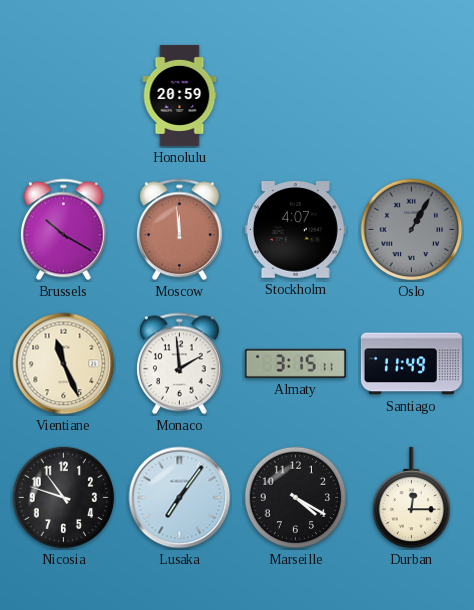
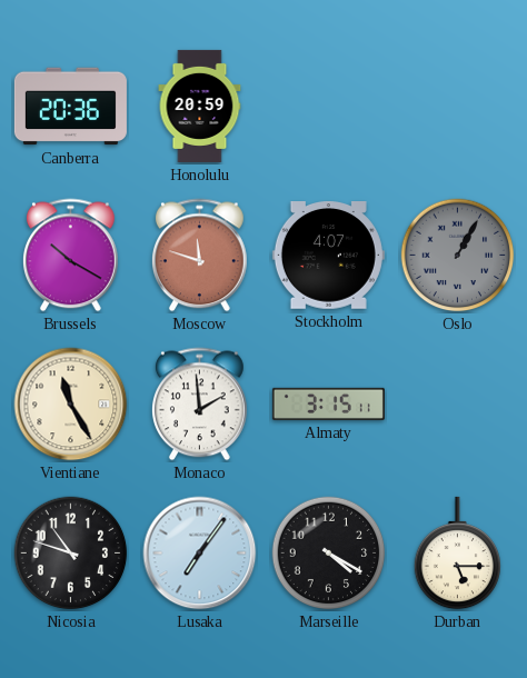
Canberra: none -> 20:36
Moscow: 11:59 -> 11:48
Vientiane: 11:26 -> 11:25
Santiago: 11:49 -> none
Durban: 12:15 -> 5:15
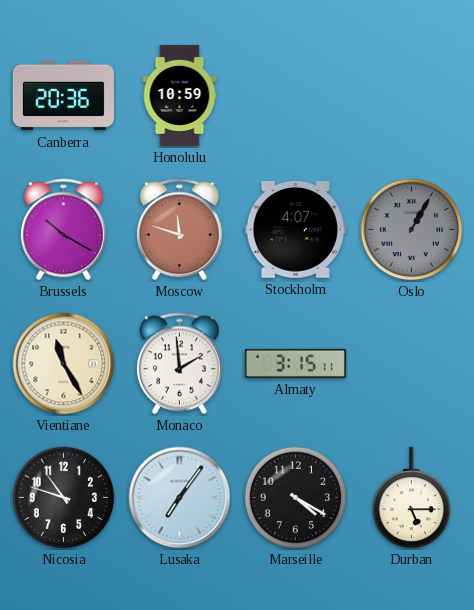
Honolulu: 20:59 -> 10:59
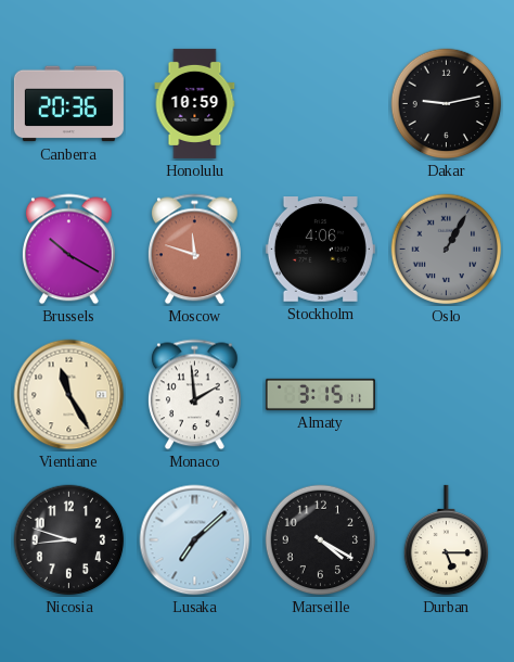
Dakar: none -> 9:13
Stockholm: 4:07 -> 4:06
Nicosia: 10:48 -> 8:48
Lusaka: 7:06 -> 7:08
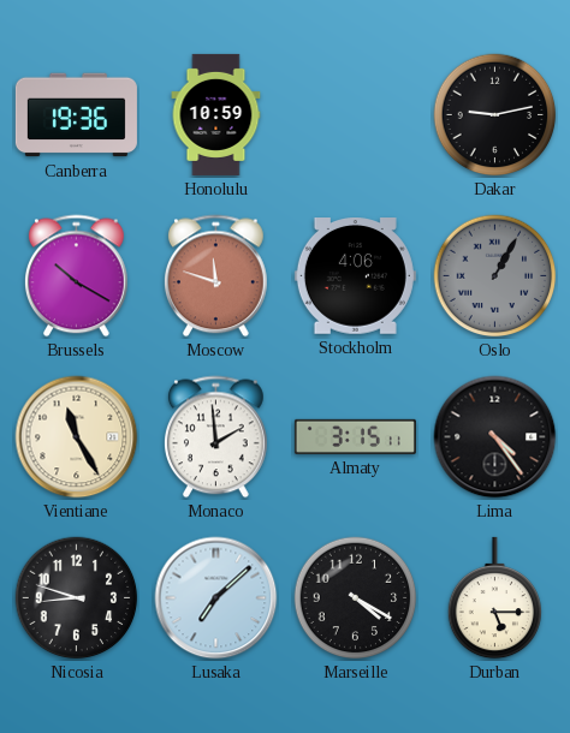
Canberra: 20:36 -> 19:36
Lima: none -> 4:24
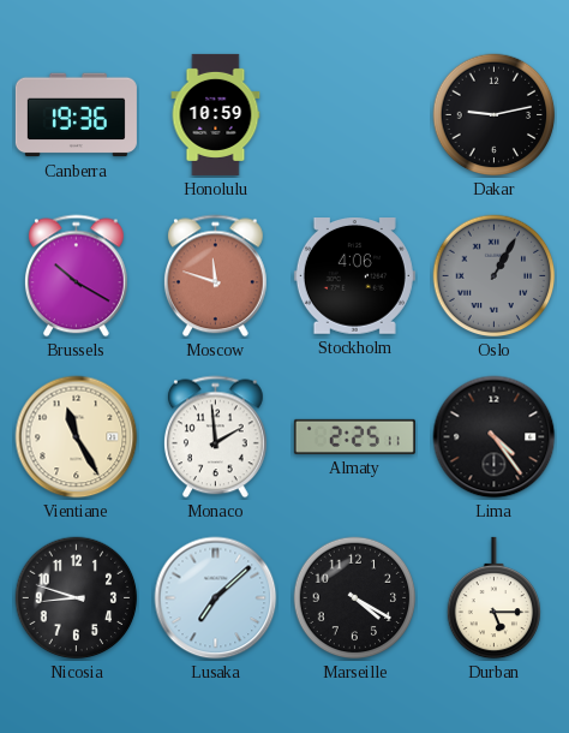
Almaty: 3:15 -> 2:25
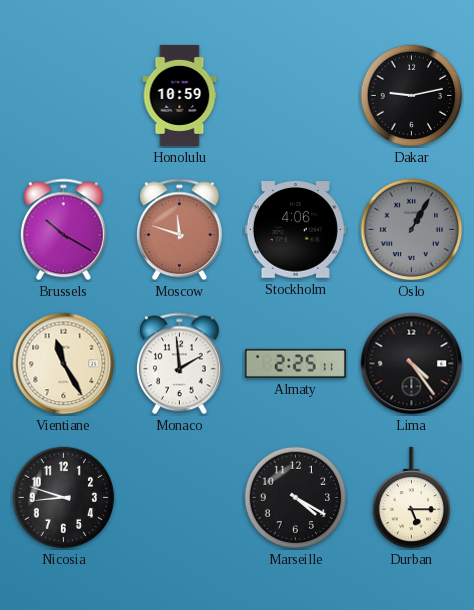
Canberra: 19:36 -> none
Lusaka: 7:08 -> none
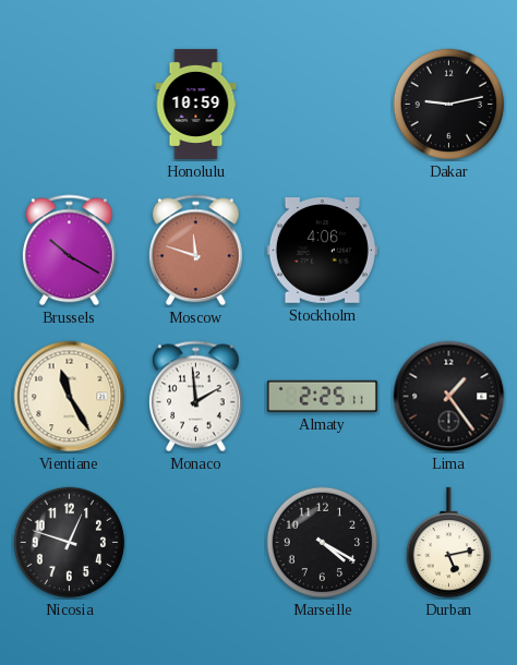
Oslo: 1:05 -> none
Lima: 4:24 -> 1:24
Nicosia: 8:48 -> 12:48
Durban: 5:15 -> 5:13
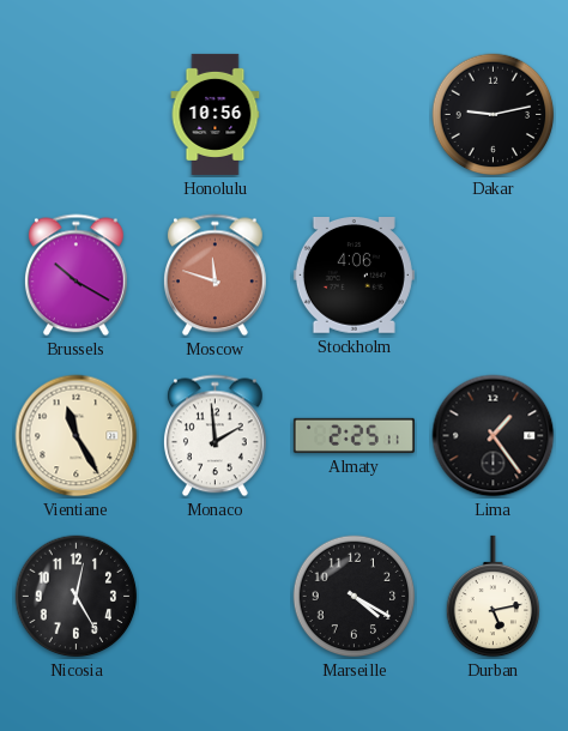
Honolulu: 10:59 -> 10:56
Nicosia: 12:48 -> 12:25
